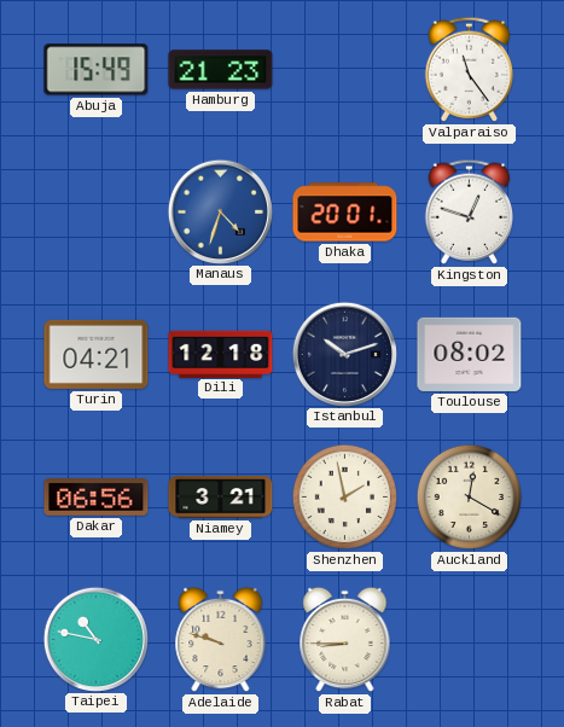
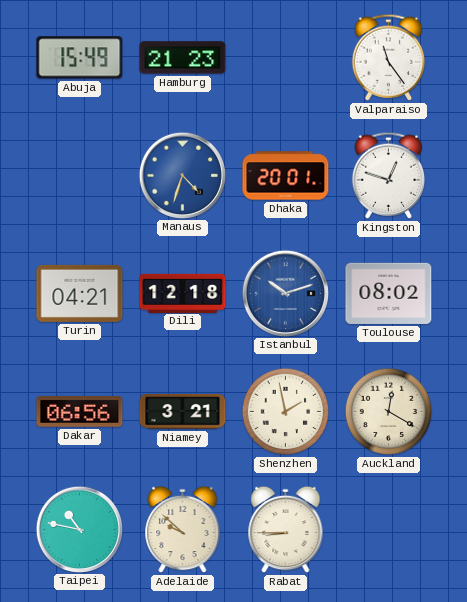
Istanbul dial: navy -> blue
Adelaide: 9:48 -> 9:52
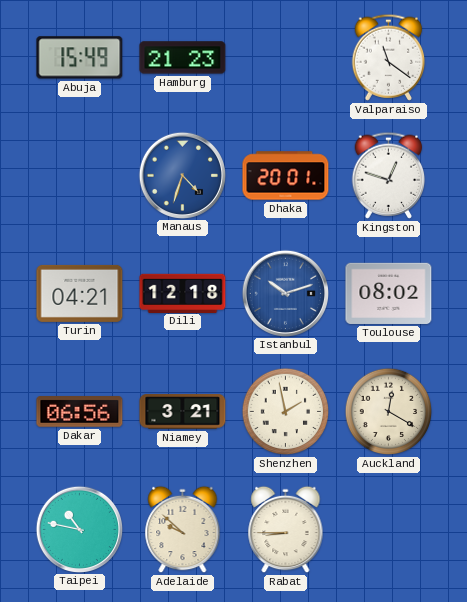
Valparaiso: 11:24 -> 11:21
